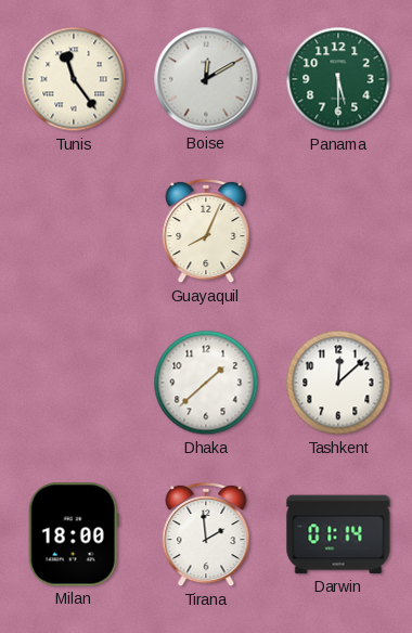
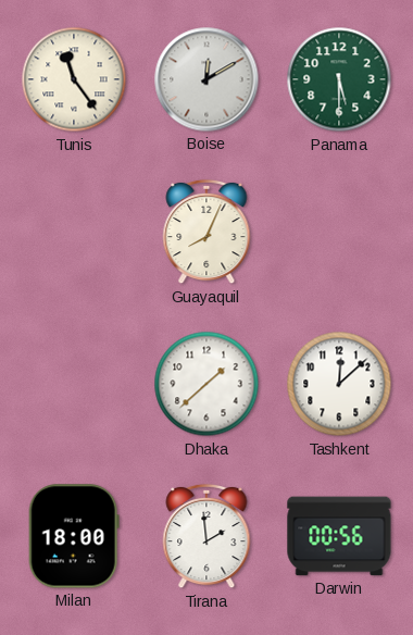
Darwin: 01:14 -> 00:56
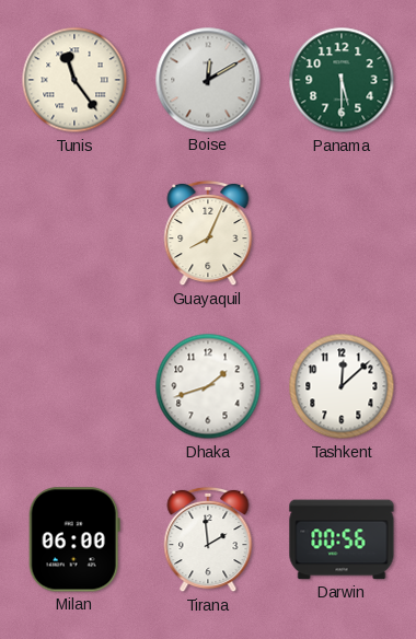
Dhaka: 1:38 -> 1:42
Milan: 18:00 -> 06:00
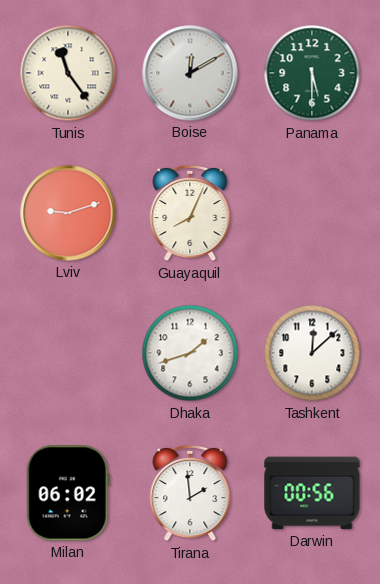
Lviv: none -> 9:12
Milan: 06:00 -> 06:02
